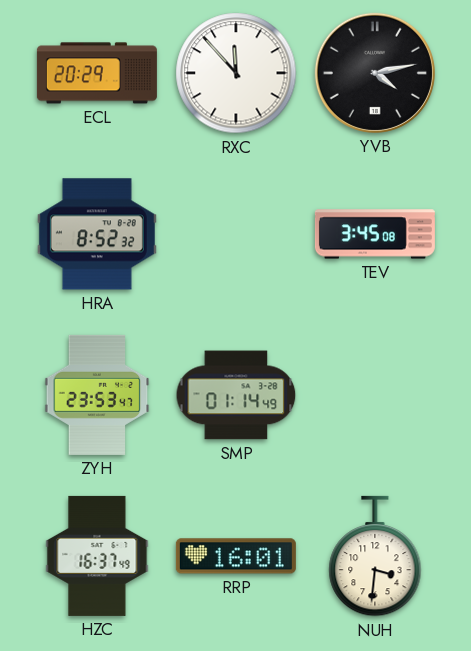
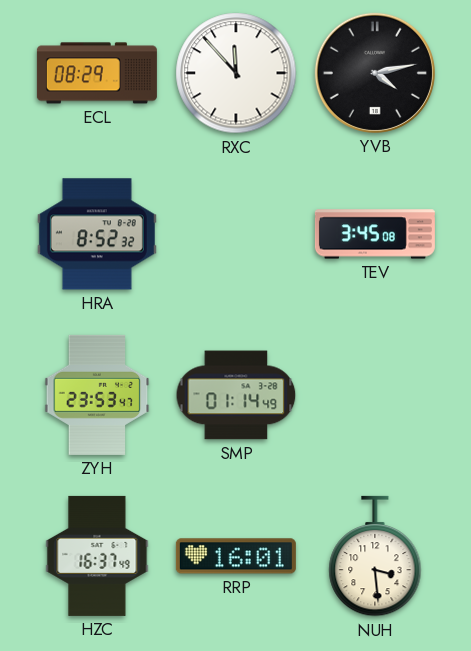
ECL: 20:29 -> 08:29
NUH: 3:31 -> 3:29
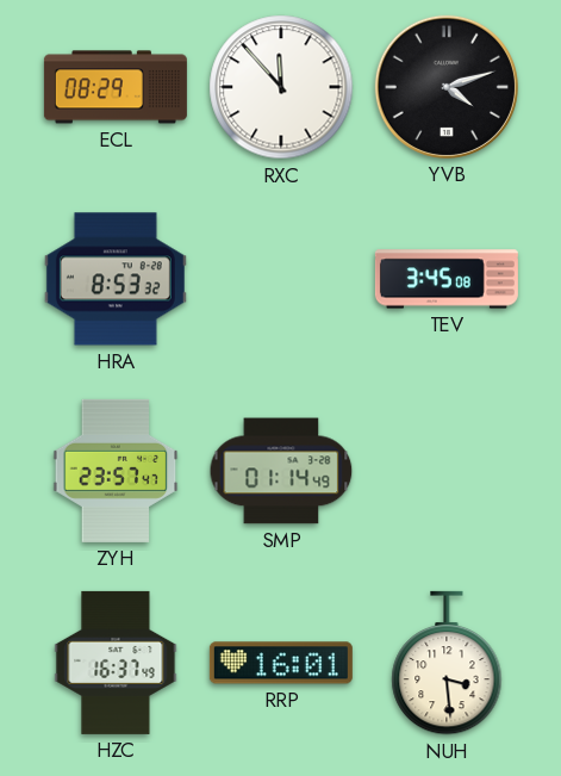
YVB: 4:13 -> 4:12
HRA: 8:52 -> 8:53
ZYH: 23:53 -> 23:57
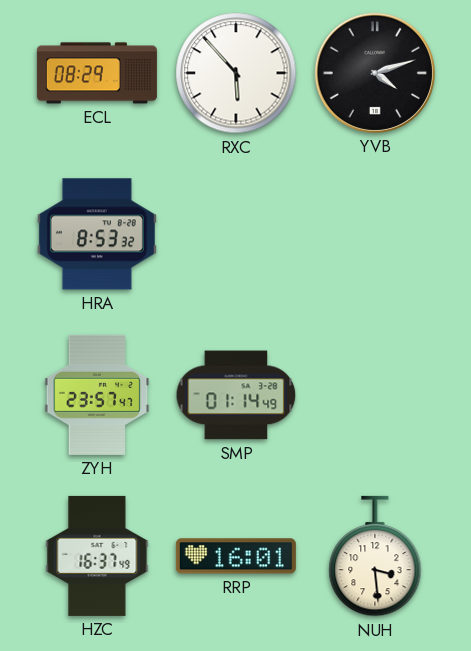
RXC: 11:53 -> 5:53
TEV: 3:45 -> none
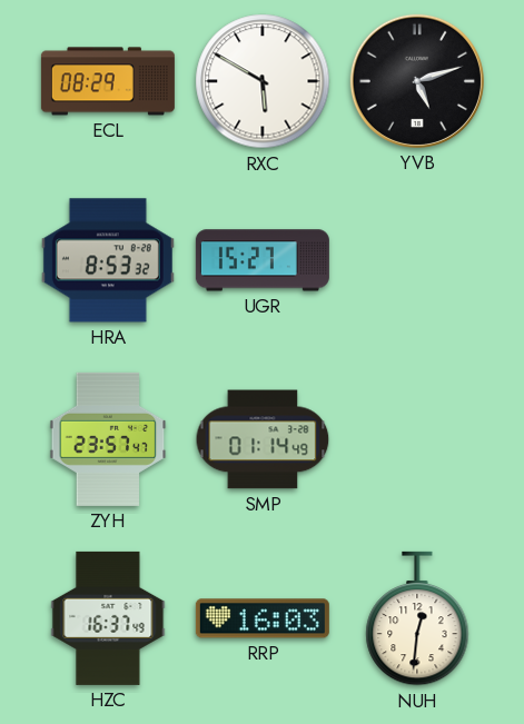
RXC: 5:53 -> 5:50
YVB: 4:12 -> 5:12
UGR: none -> 15:27
RRP: 16:01 -> 16:03
NUH: 3:29 -> 12:31
